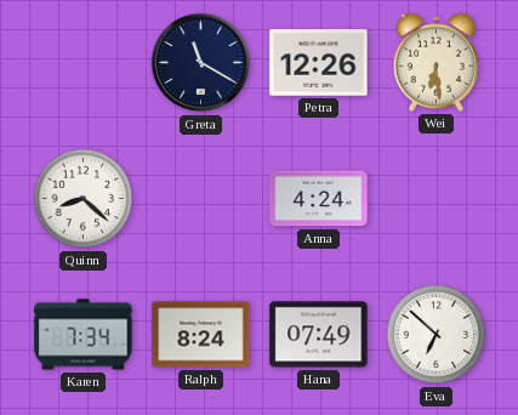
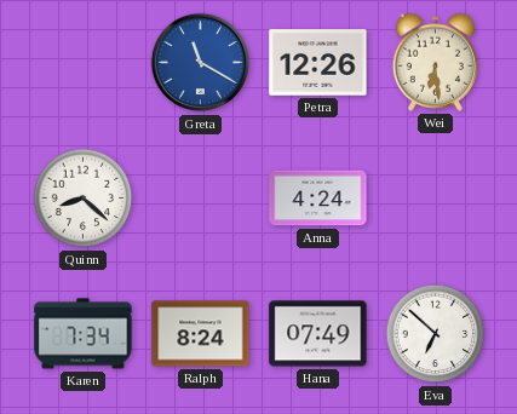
Greta dial: navy -> blue
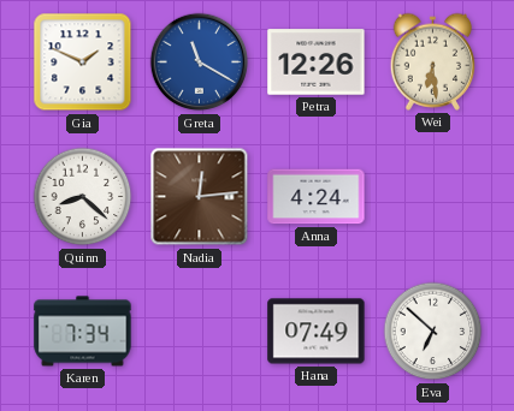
Gia: none -> 1:49
Nadia: none -> 12:14
Ralph: 8:24 -> none
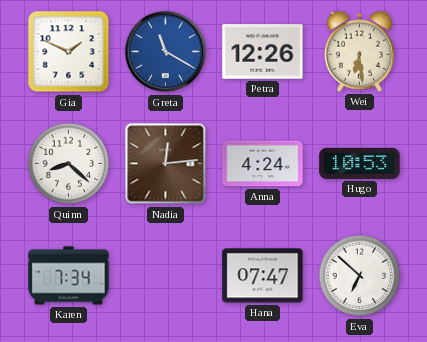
Hugo: none -> 10:53
Hana: 07:49 -> 07:47
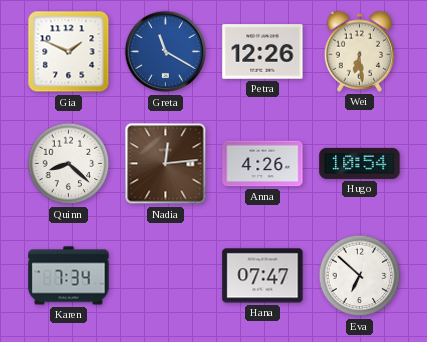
Anna: 4:24 -> 4:26
Hugo: 10:53 -> 10:54
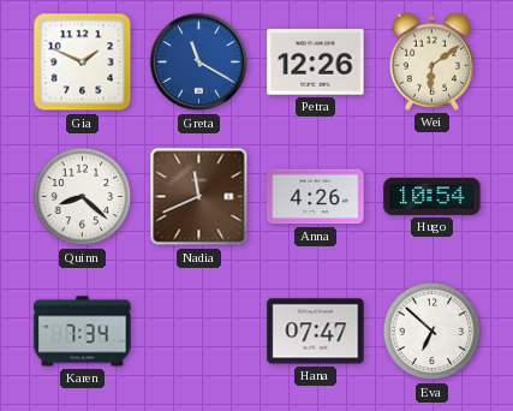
Wei: 6:29 -> 6:09
Nadia: 12:14 -> 11:41
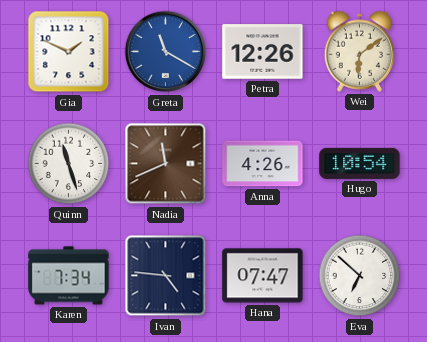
Quinn: 8:22 -> 11:27
Ivan: none -> 4:46
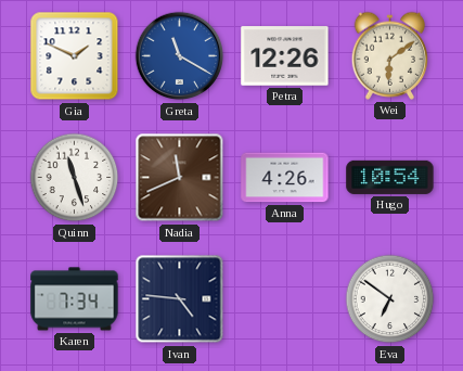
Hana: 07:47 -> none
Eva: 6:52 -> 6:51
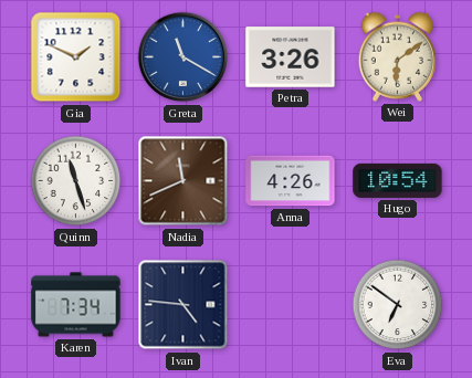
Petra: 12:26 -> 3:26
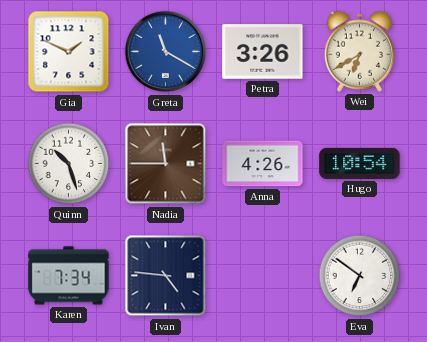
Wei: 6:09 -> 6:40
Quinn: 11:27 -> 10:27
Nadia: 11:41 -> 11:45
